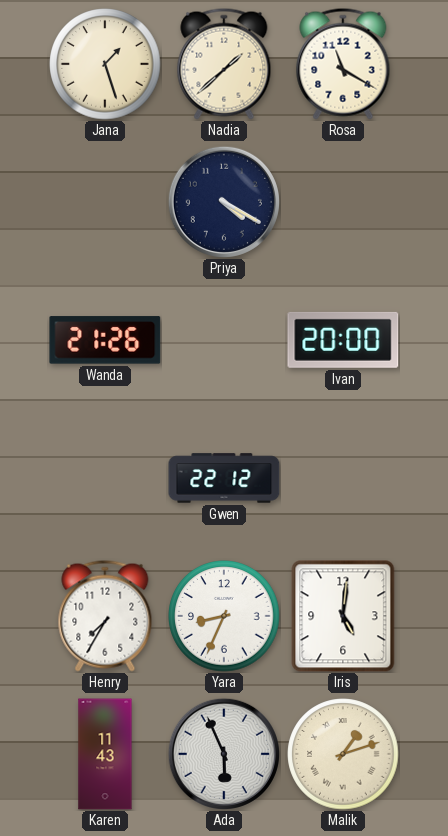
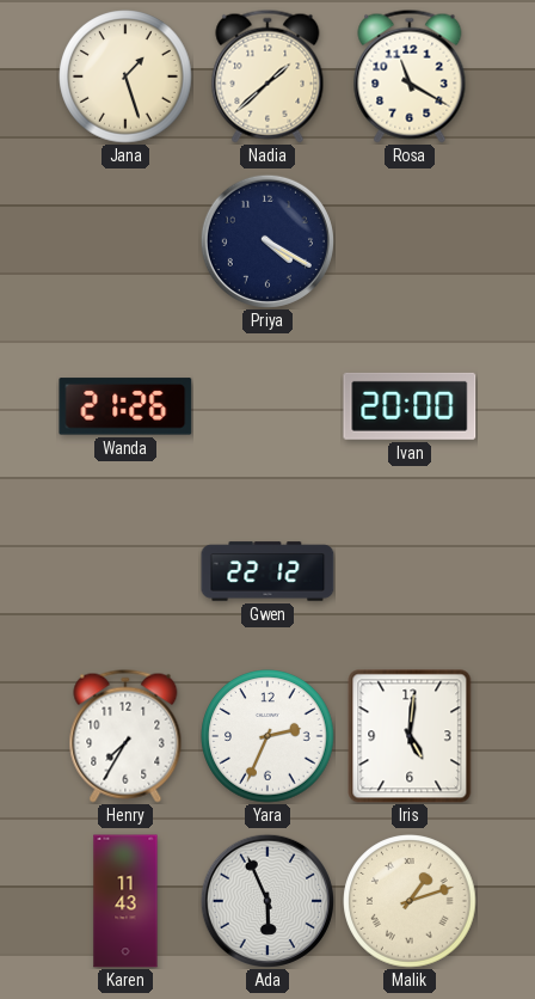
Yara: 8:34 -> 2:34
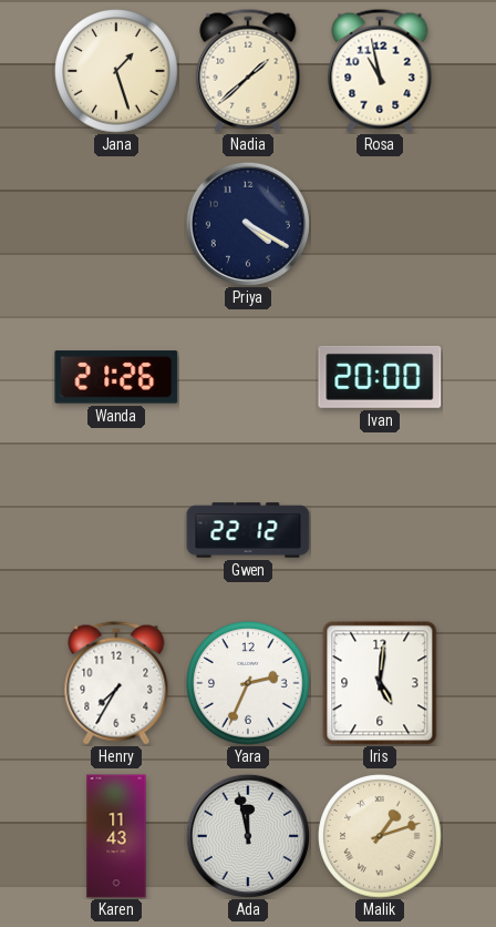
Rosa: 11:20 -> 10:58
Ada: 5:56 -> 11:58
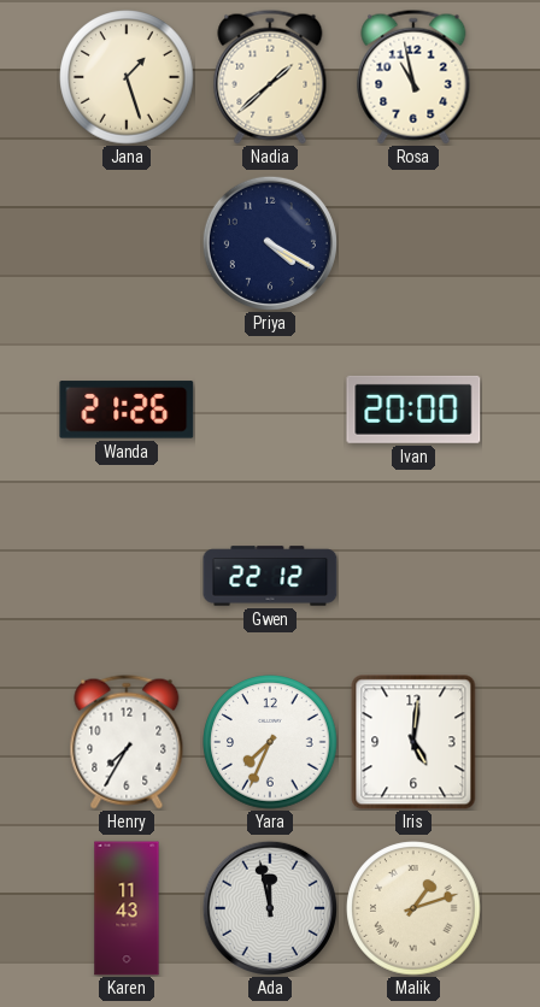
Yara: 2:34 -> 7:34
